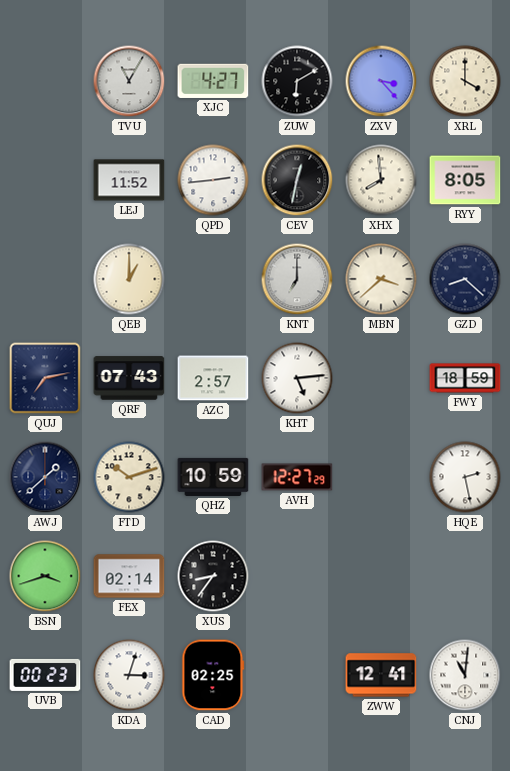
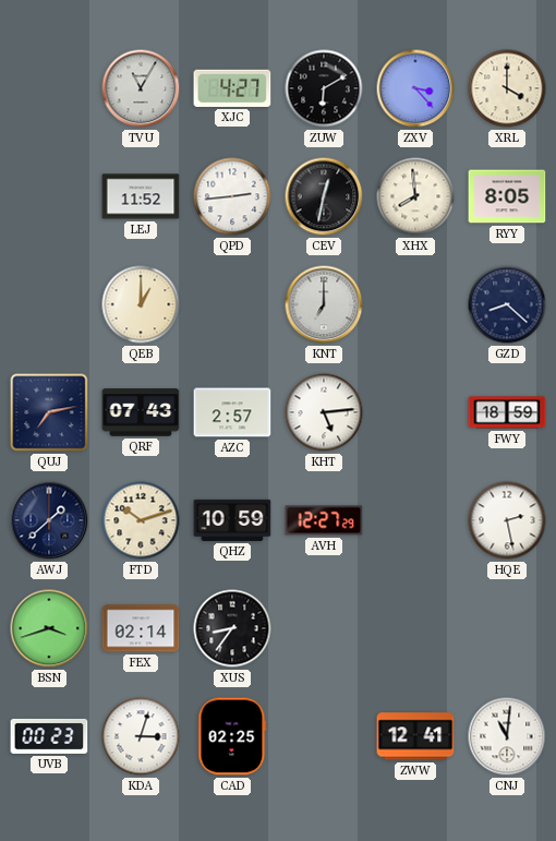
MBN: 3:38 -> none
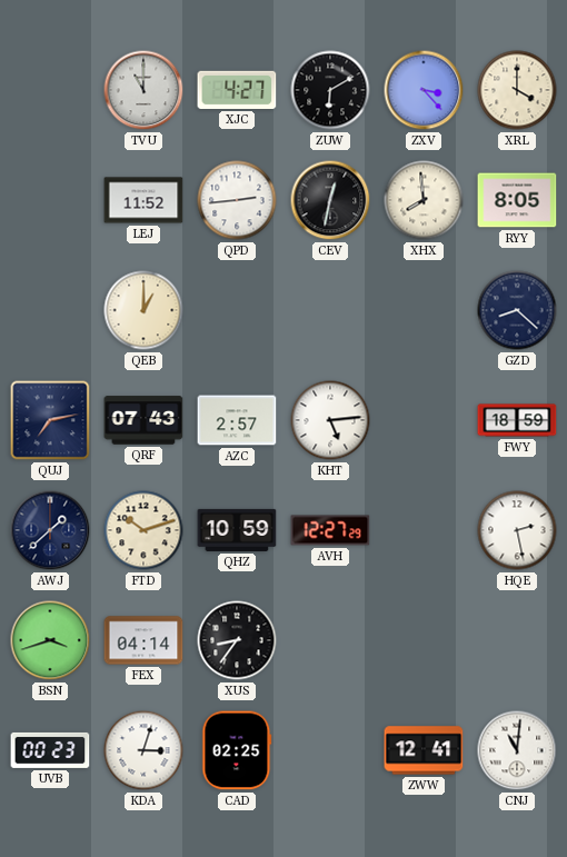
TVU: 11:05 -> 11:00
KNT: 7:00 -> none
FEX: 02:14 -> 04:14
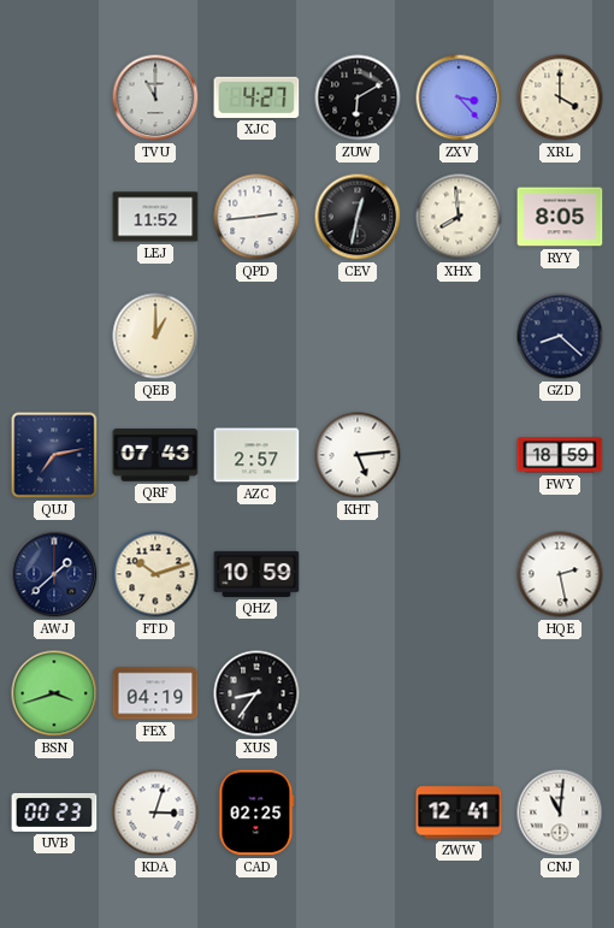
AVH: 12:27 -> none
FEX: 04:14 -> 04:19
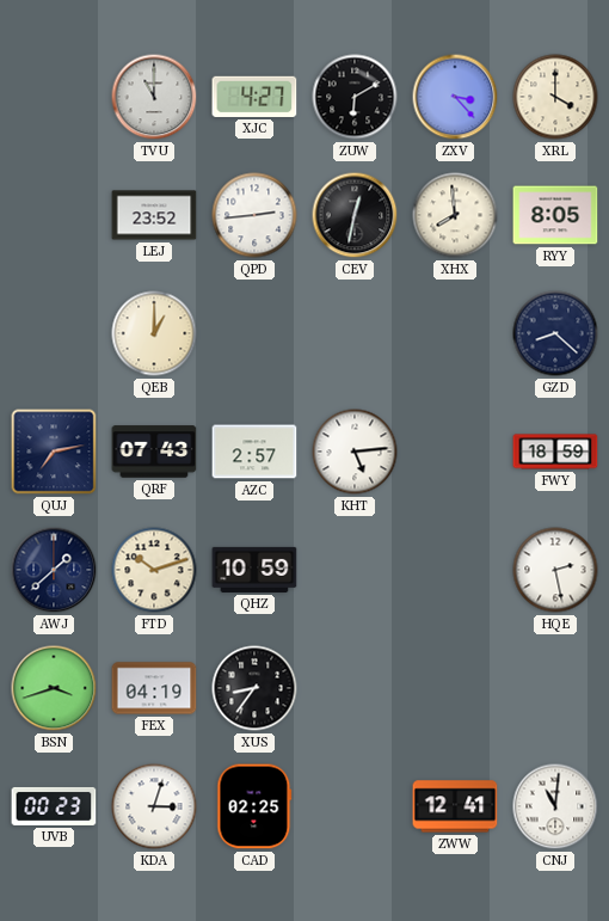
LEJ: 11:52 -> 23:52
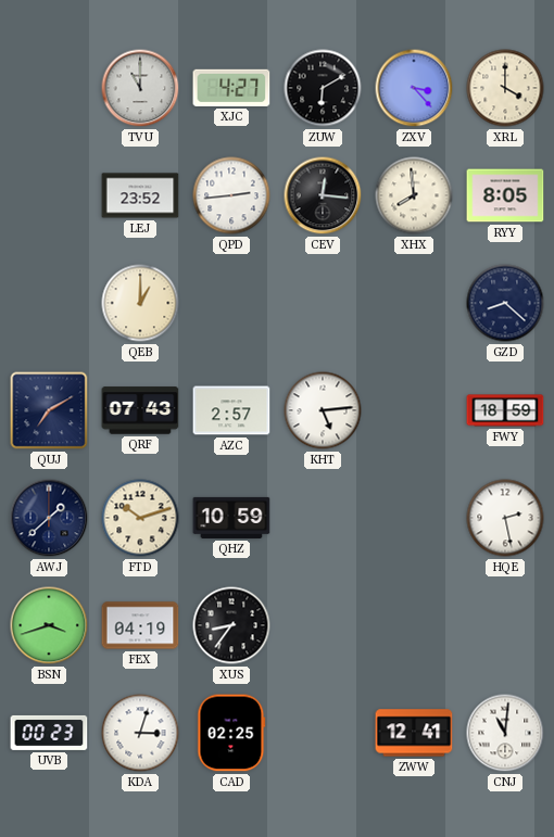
CEV: 12:32 -> 12:16
QUJ: 7:13 -> 7:10
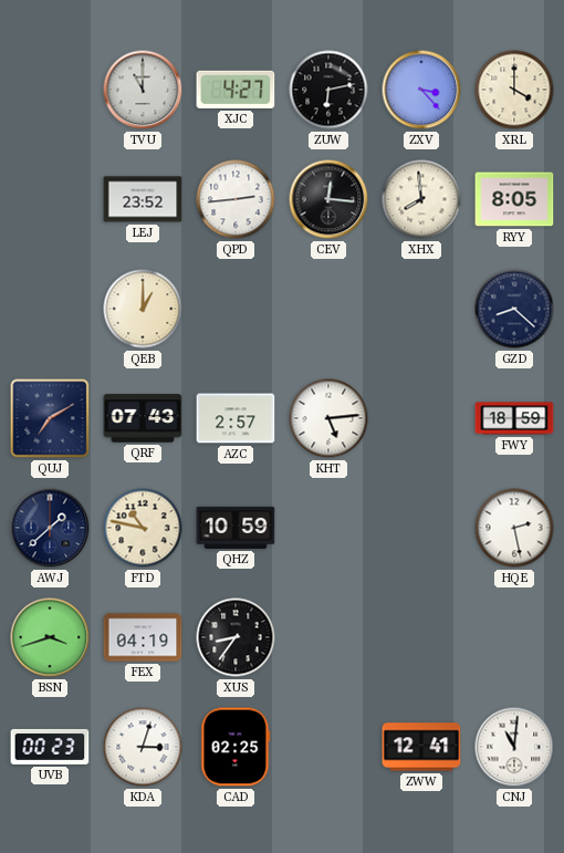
ZUW: 6:10 -> 6:13
FTD: 10:12 -> 10:47
